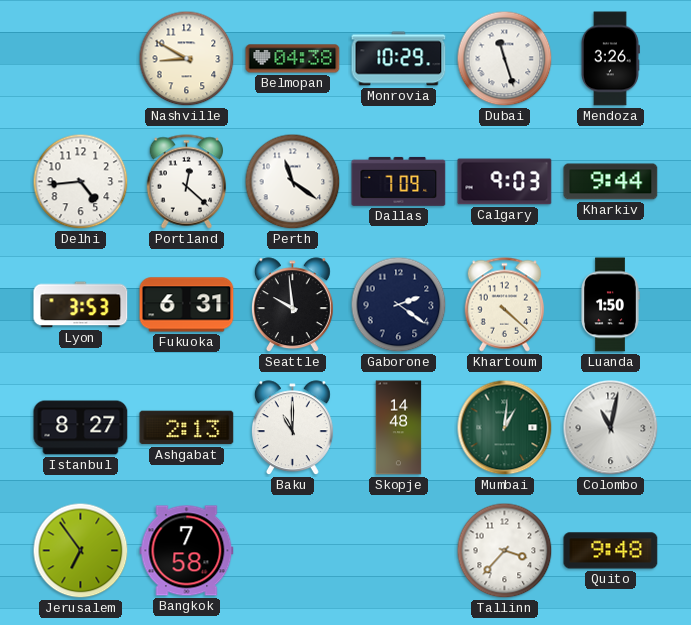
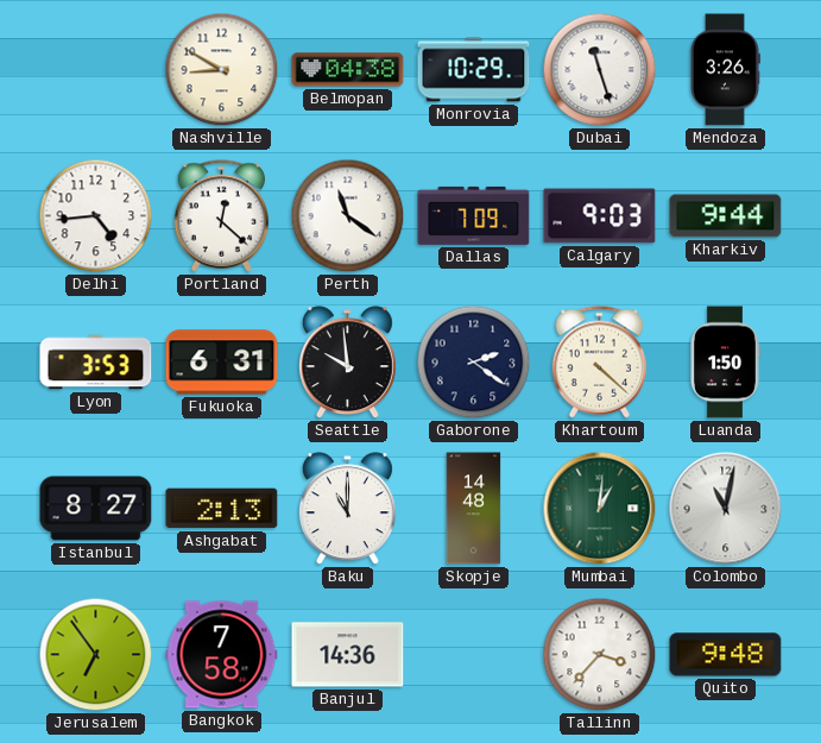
Banjul: none -> 14:36
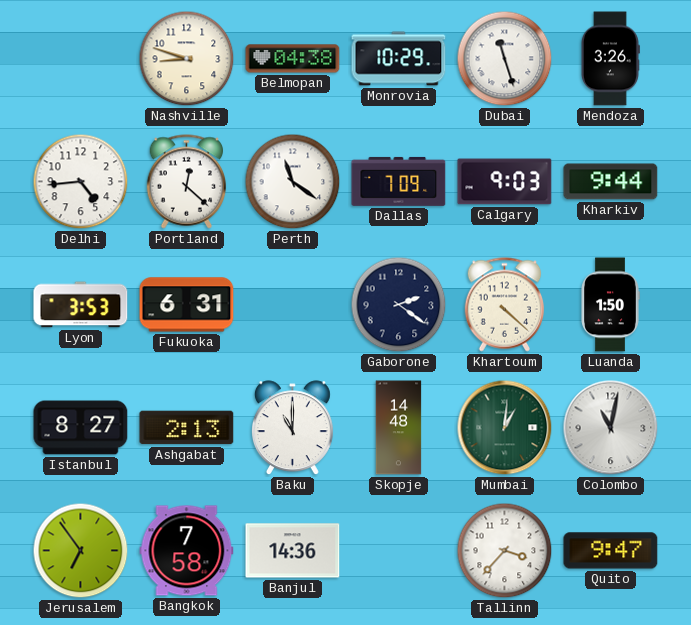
Nashville: 8:50 -> 8:48
Seattle: 9:59 -> none
Quito: 9:48 -> 9:47
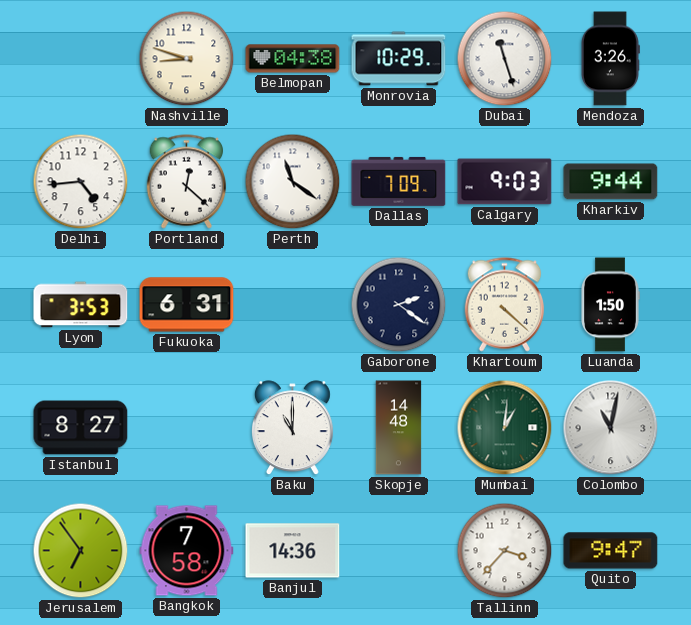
Ashgabat: 2:13 -> none
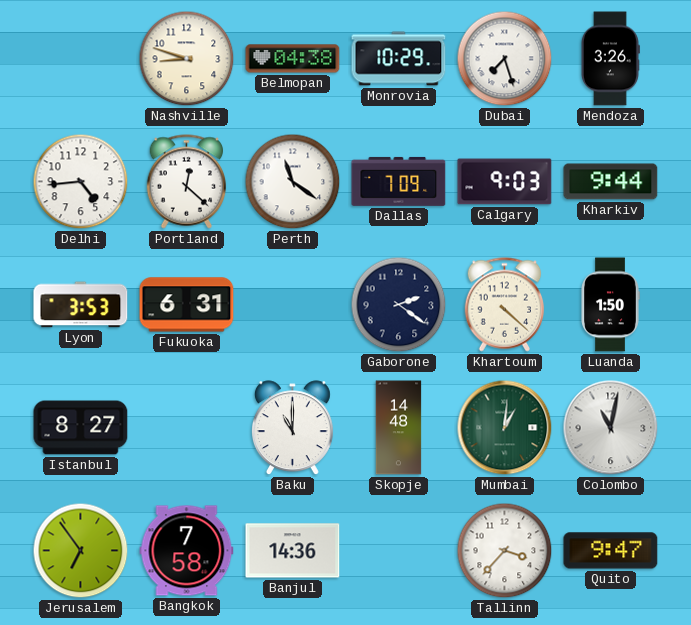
Dubai: 11:27 -> 7:27
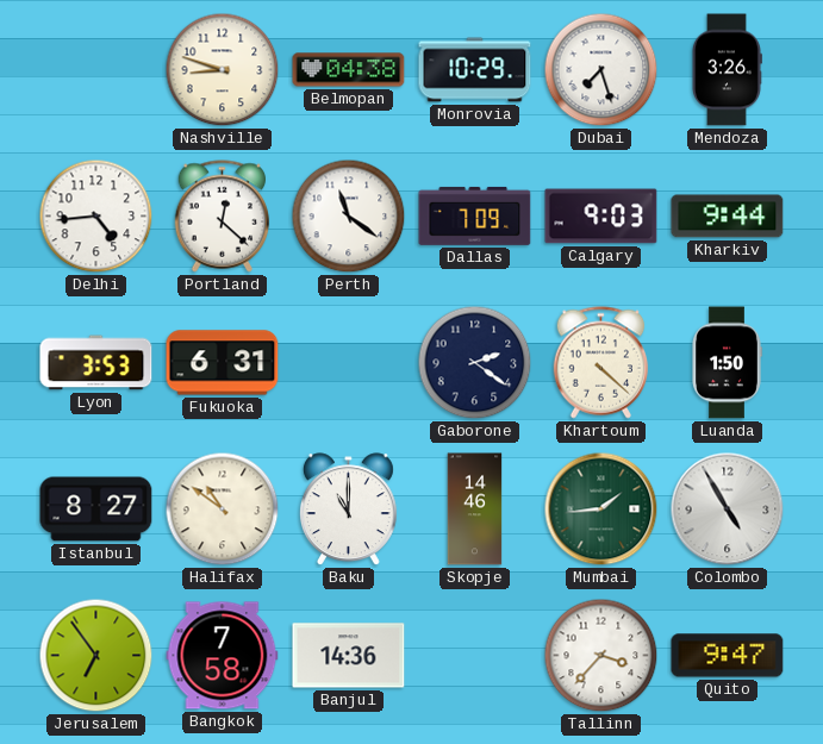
Halifax: none -> 10:51
Skopje: 14:48 -> 14:46
Mumbai: 1:01 -> 1:44
Colombo: 11:02 -> 4:55
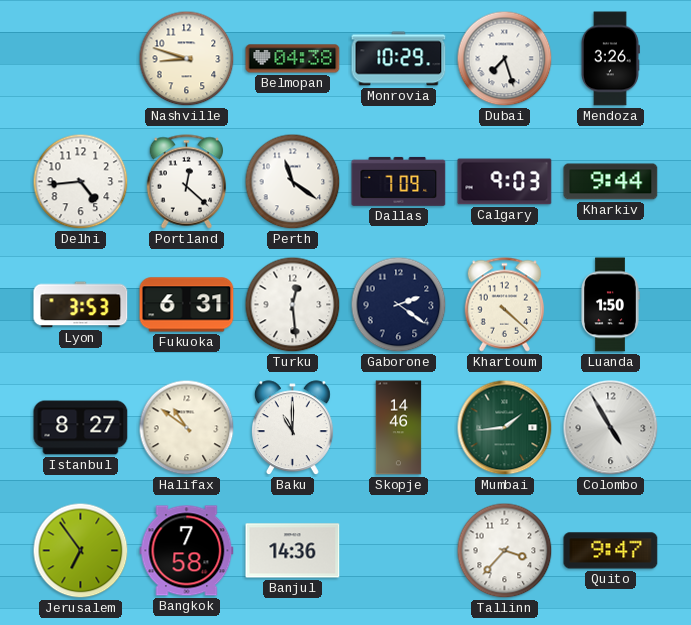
Turku: none -> 12:29
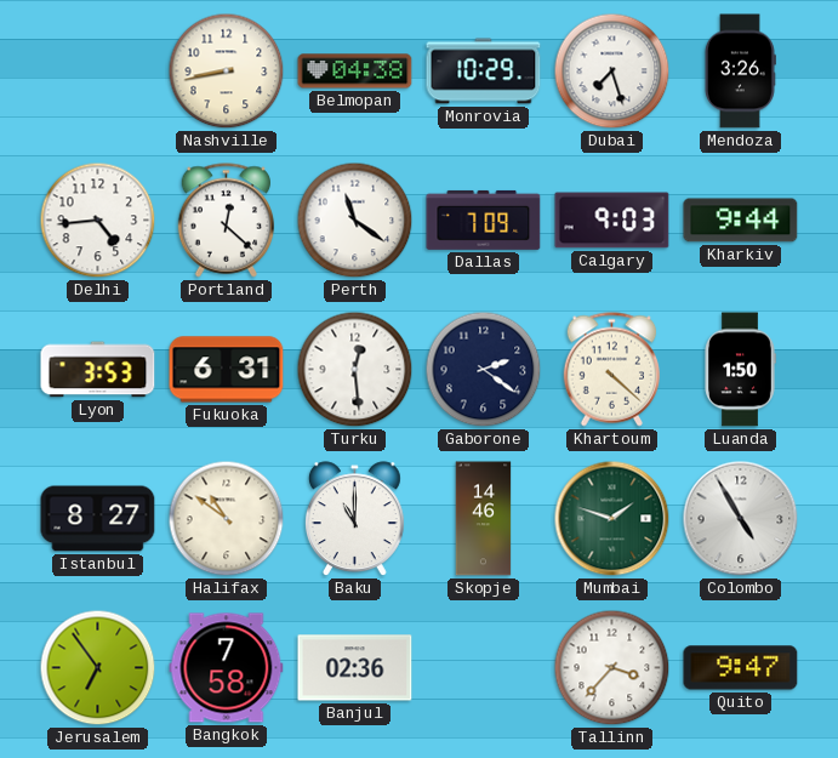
Nashville: 8:48 -> 8:43
Mumbai: 1:44 -> 1:48
Banjul: 14:36 -> 02:36
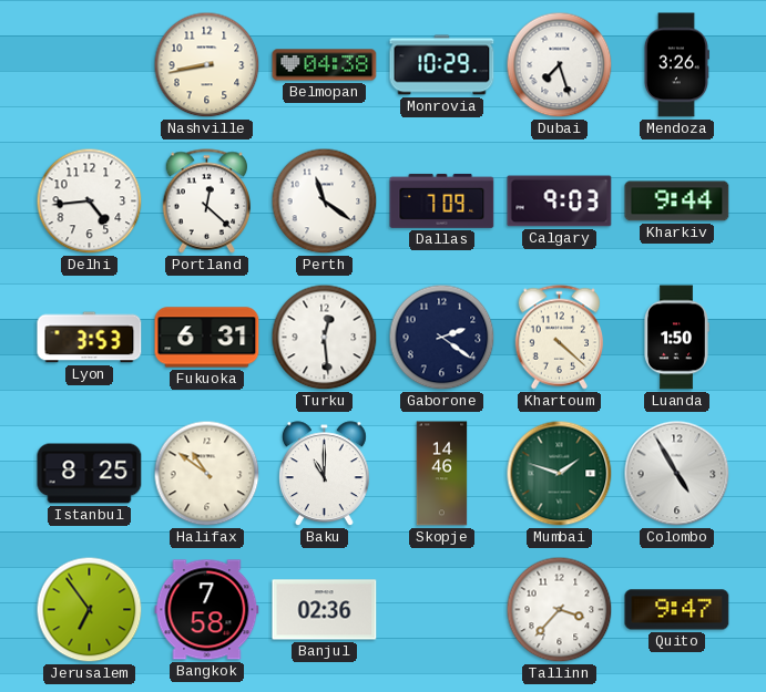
Istanbul: 8:27 -> 8:25
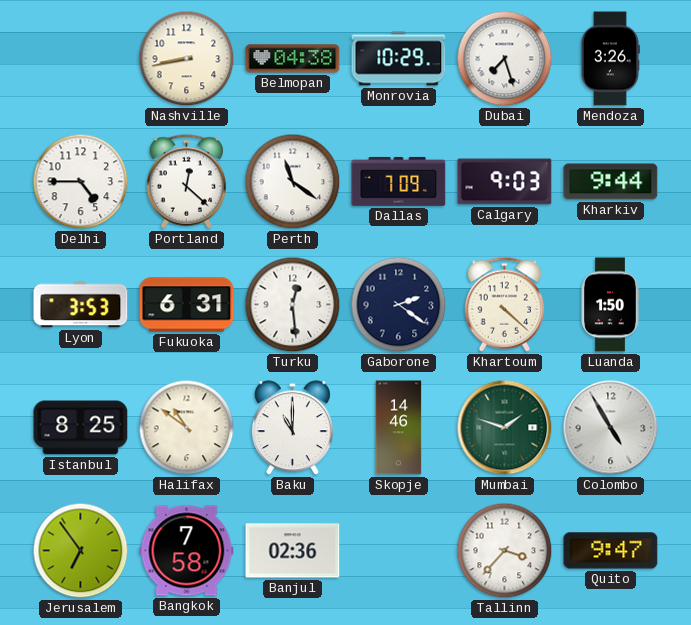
Delhi: 4:44 -> 4:45
